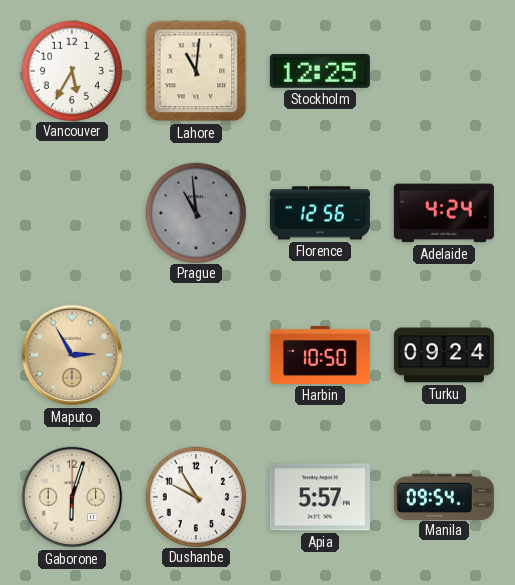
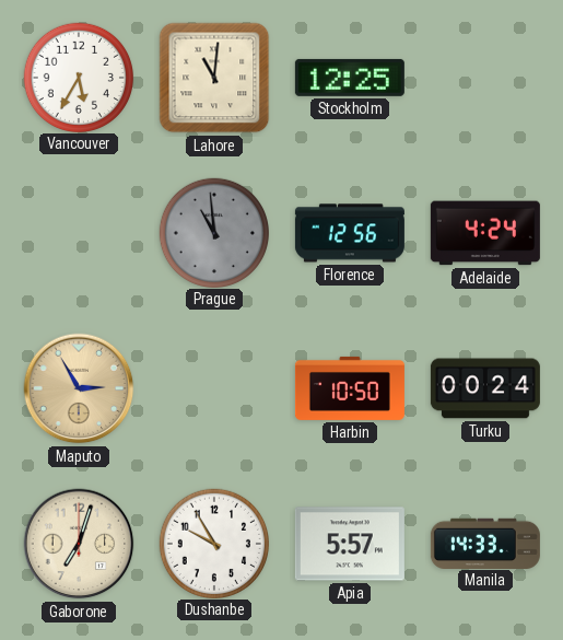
Turku: 09:24 -> 00:24
Gaborone: 6:03 -> 7:03
Manila: 09:54 -> 14:33
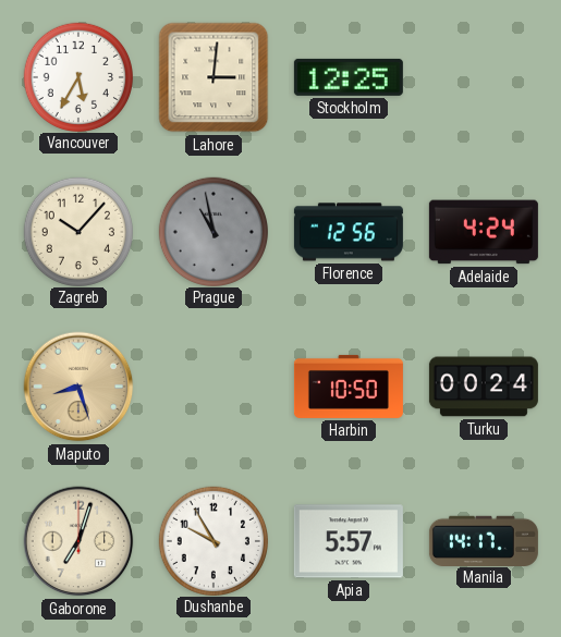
Lahore: 11:01 -> 3:01
Zagreb: none -> 10:07
Prague: 10:59 -> 10:58
Maputo: 2:55 -> 8:27
Manila: 14:33 -> 14:17
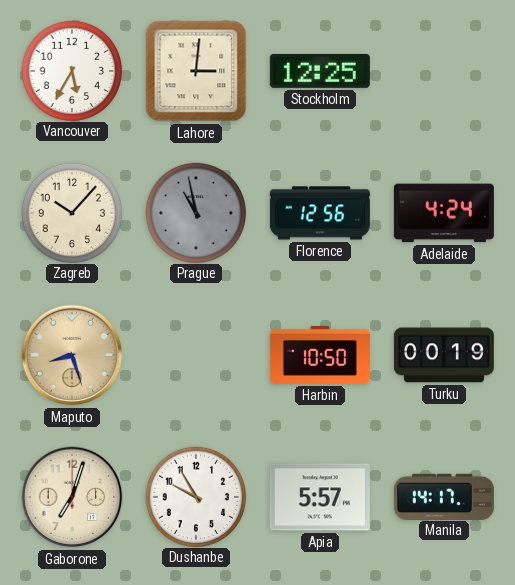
Turku: 00:24 -> 00:19
